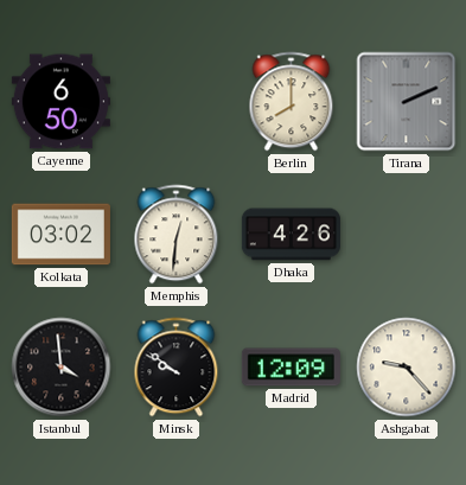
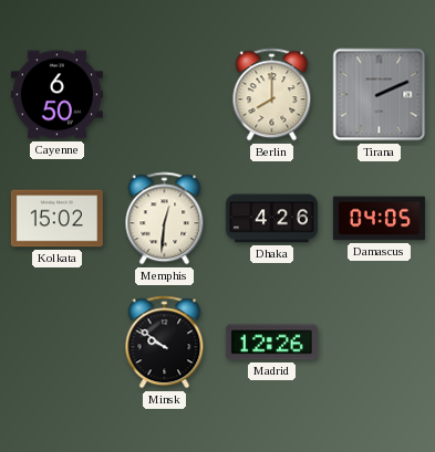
Kolkata: 03:02 -> 15:02
Damascus: none -> 04:05
Istanbul: 3:59 -> none
Madrid: 12:09 -> 12:26
Ashgabat: 9:23 -> none
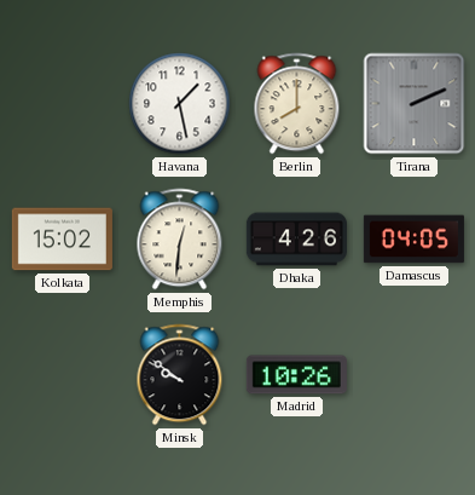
Cayenne: 6:50 -> none
Havana: none -> 1:28
Madrid: 12:26 -> 10:26
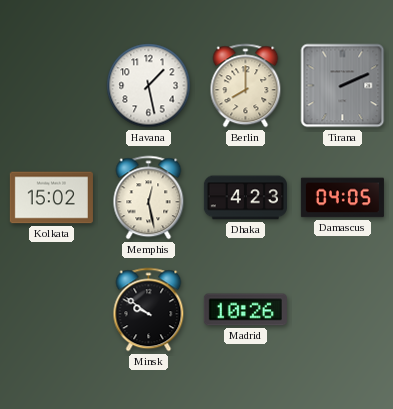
Memphis: 12:31 -> 12:28
Dhaka: 4:26 -> 4:23
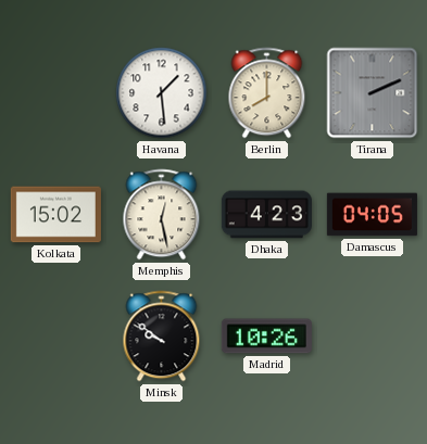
Havana: 1:28 -> 1:29
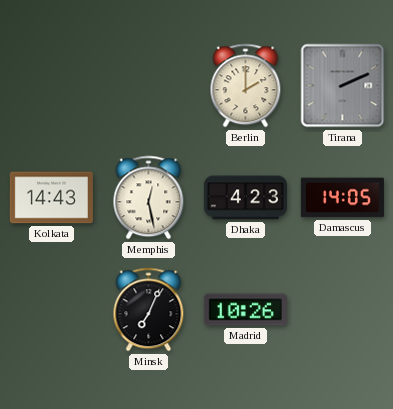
Havana: 1:29 -> none
Berlin: 8:00 -> 2:00
Kolkata: 15:02 -> 14:43
Damascus: 04:05 -> 14:05
Minsk: 9:51 -> 7:04
